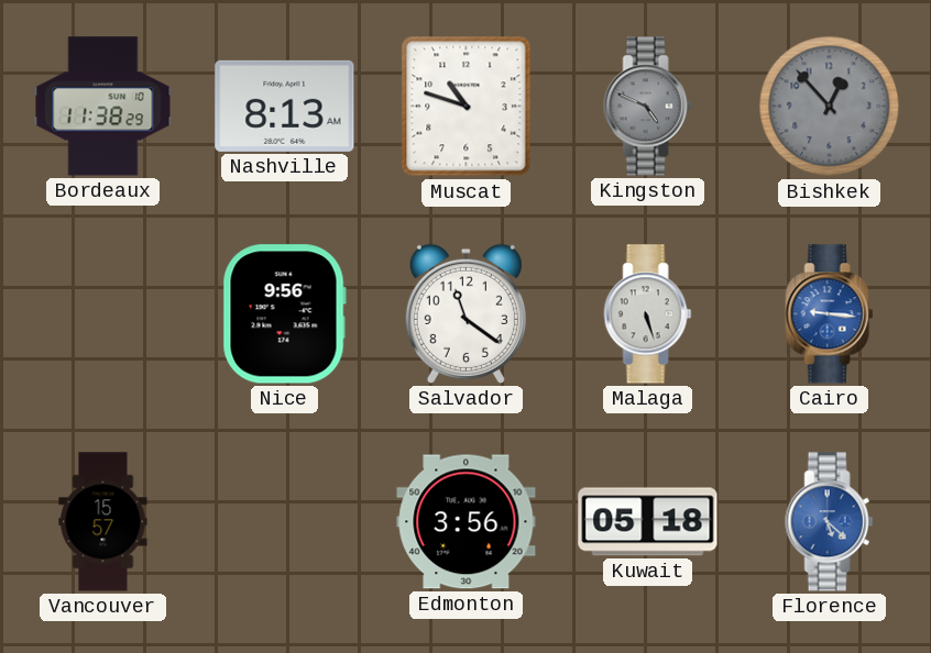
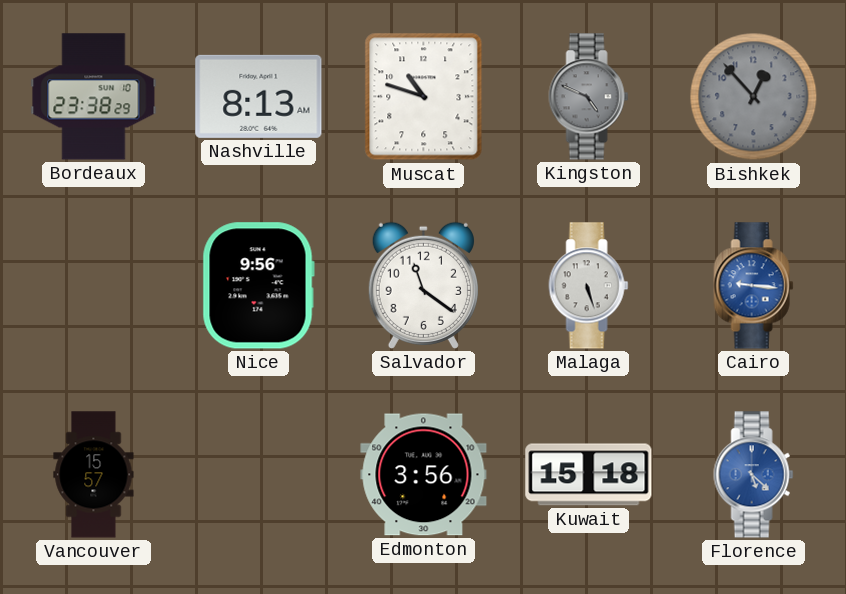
Bordeaux: 11:38 -> 23:38
Kuwait: 05:18 -> 15:18
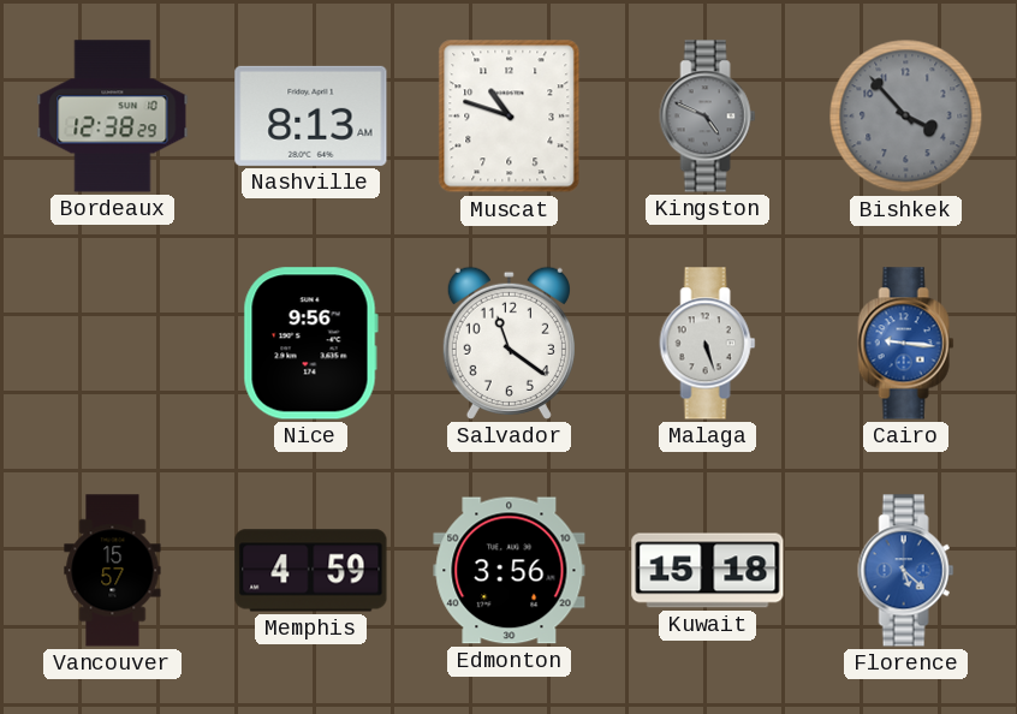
Bordeaux: 23:38 -> 12:38
Bishkek: 12:53 -> 3:53
Memphis: none -> 4:59
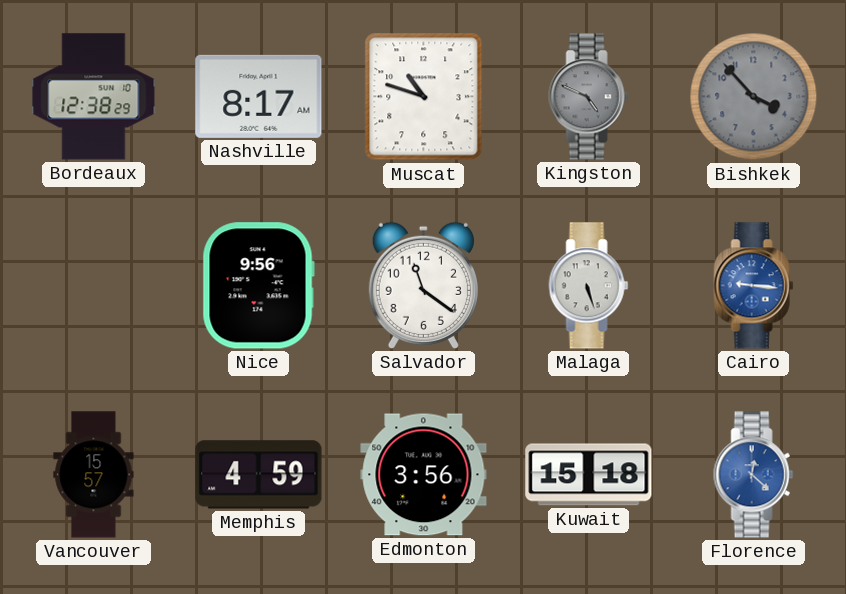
Nashville: 8:13 -> 8:17
Florence: 5:22 -> 12:22
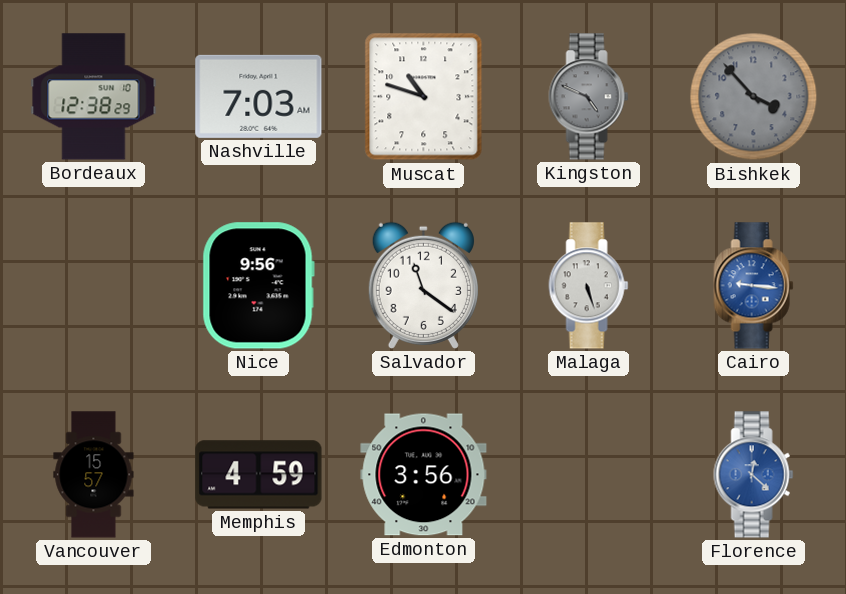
Nashville: 8:17 -> 7:03
Kuwait: 15:18 -> none
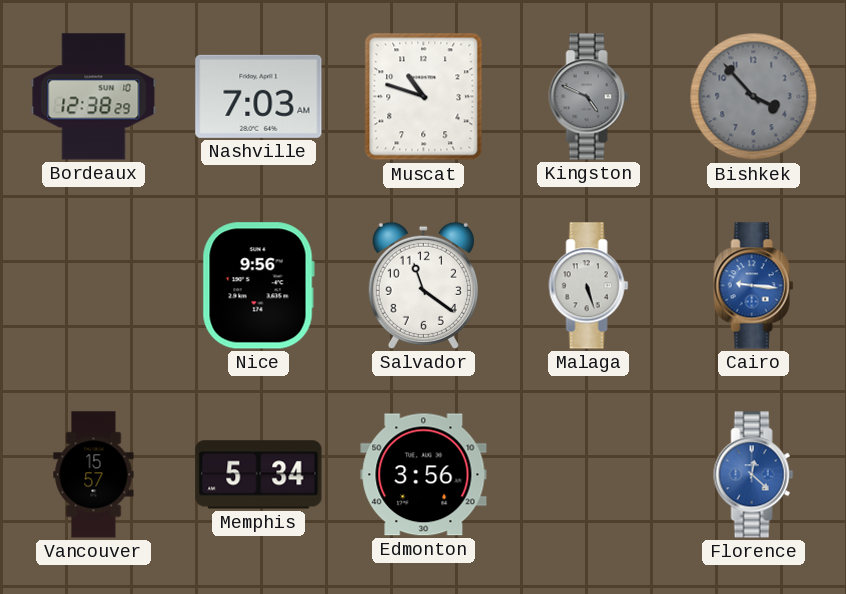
Memphis: 4:59 -> 5:34
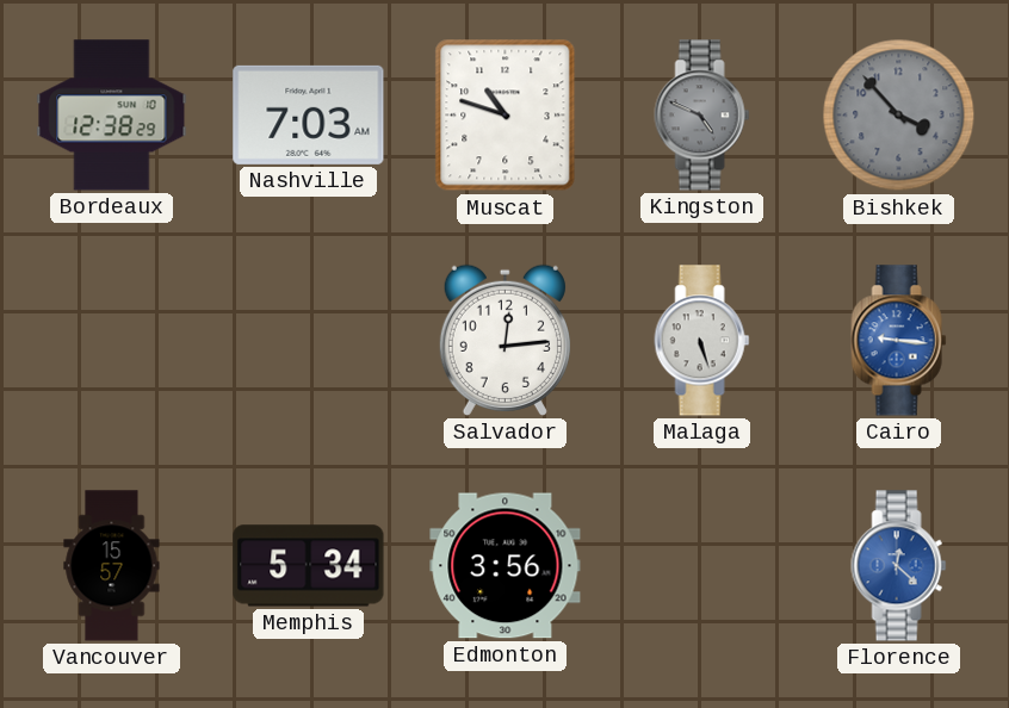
Nice: 9:56 -> none
Salvador: 11:21 -> 12:14
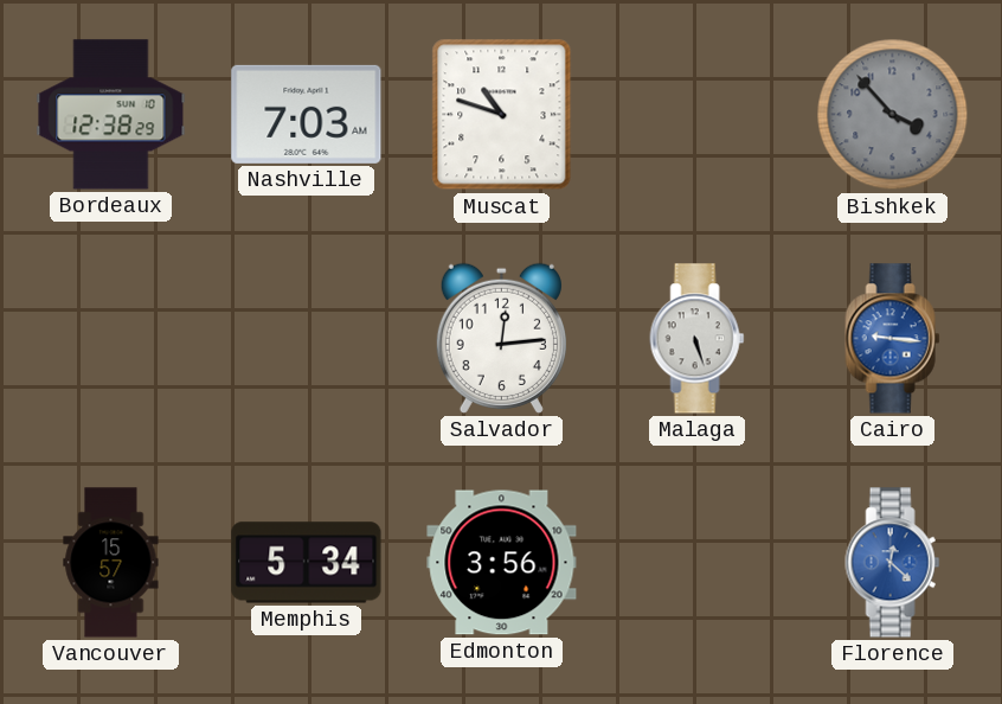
Kingston: 4:49 -> none
